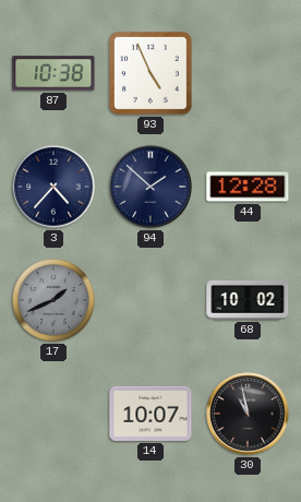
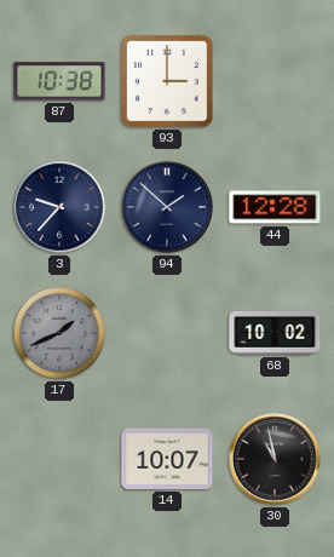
93: 4:56 -> 3:00
3: 4:37 -> 9:37
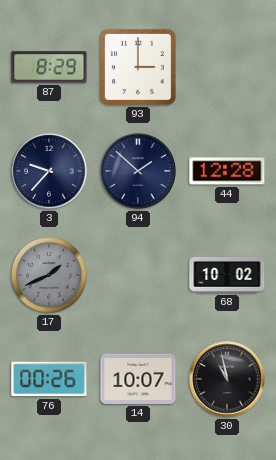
87: 10:38 -> 8:29
76: none -> 00:26
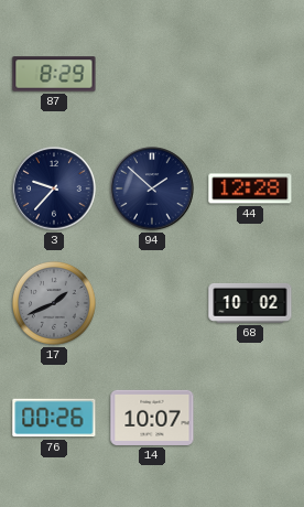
93: 3:00 -> none
30: 10:58 -> none
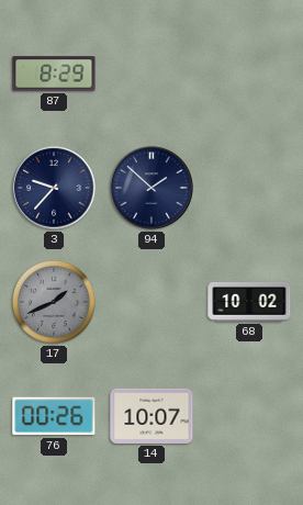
44: 12:28 -> none
